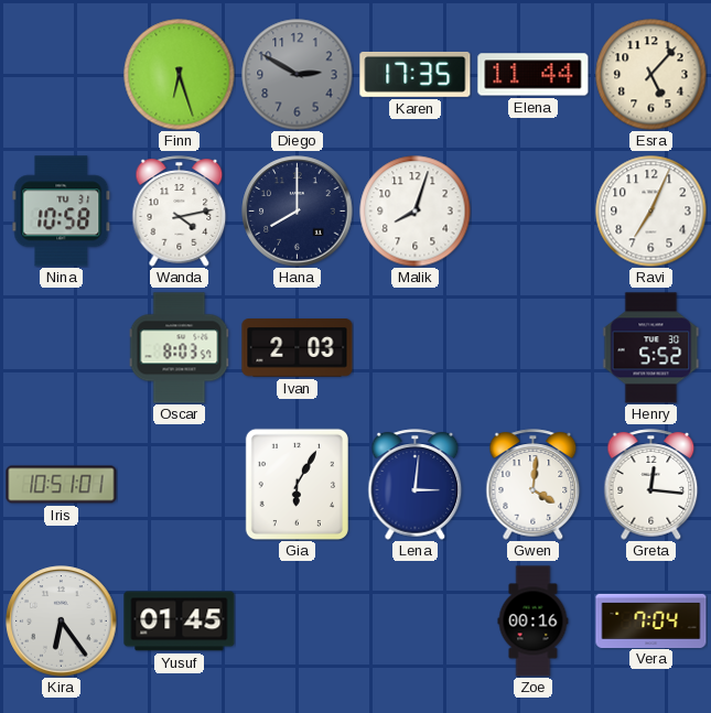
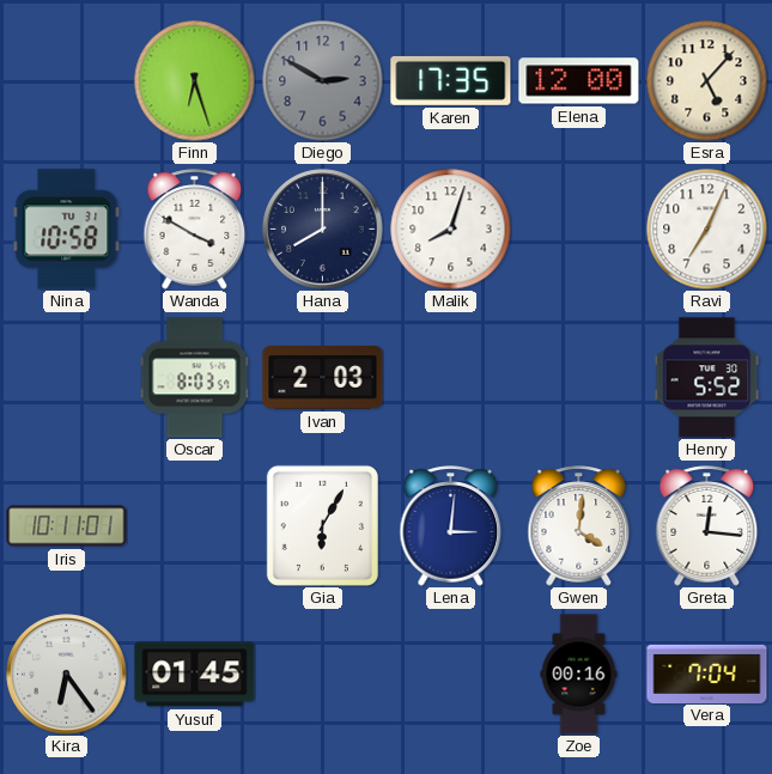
Elena: 11:44 -> 12:00
Wanda: 4:13 -> 3:50
Iris: 10:51 -> 10:11
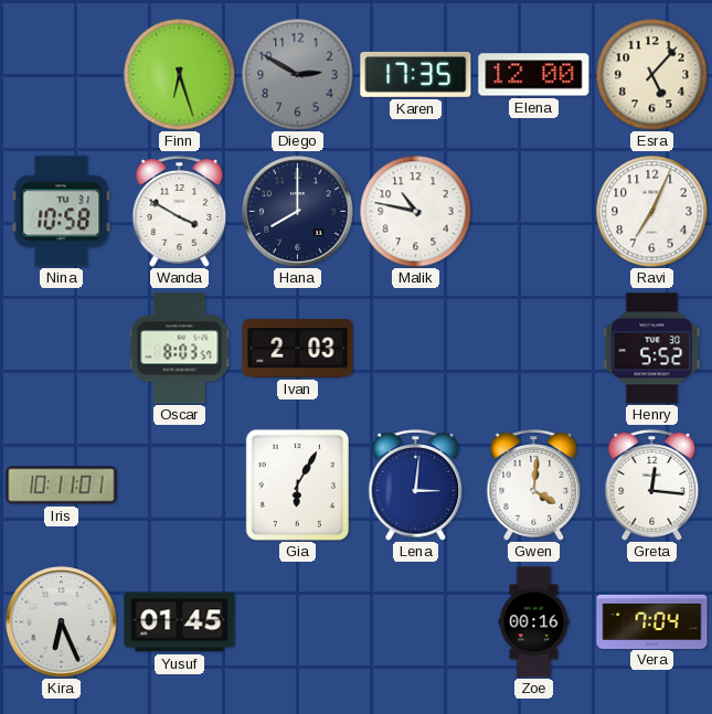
Malik: 8:03 -> 10:47
Kira: 6:24 -> 6:26
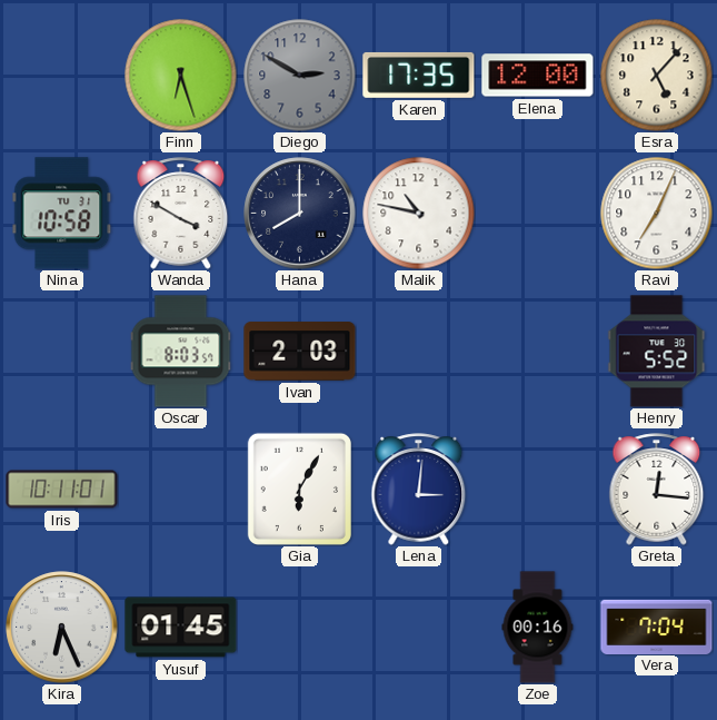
Gwen: 4:01 -> none
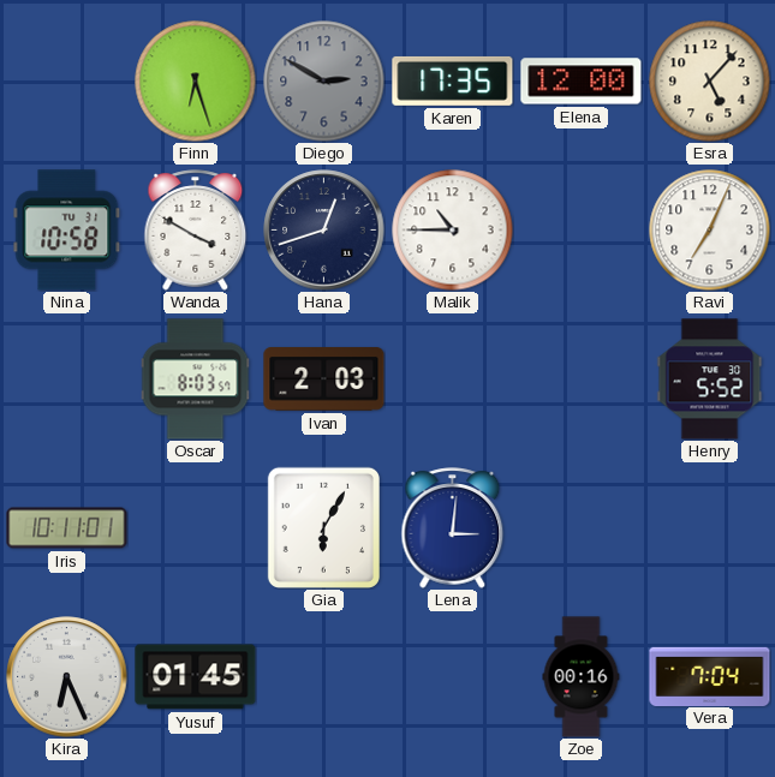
Hana: 8:00 -> 12:42
Malik: 10:47 -> 10:45
Greta: 12:16 -> none
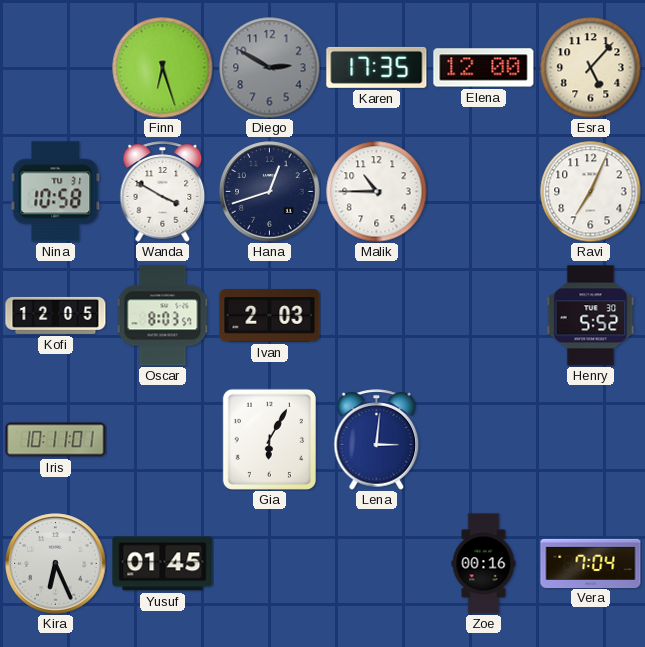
Kofi: none -> 12:05
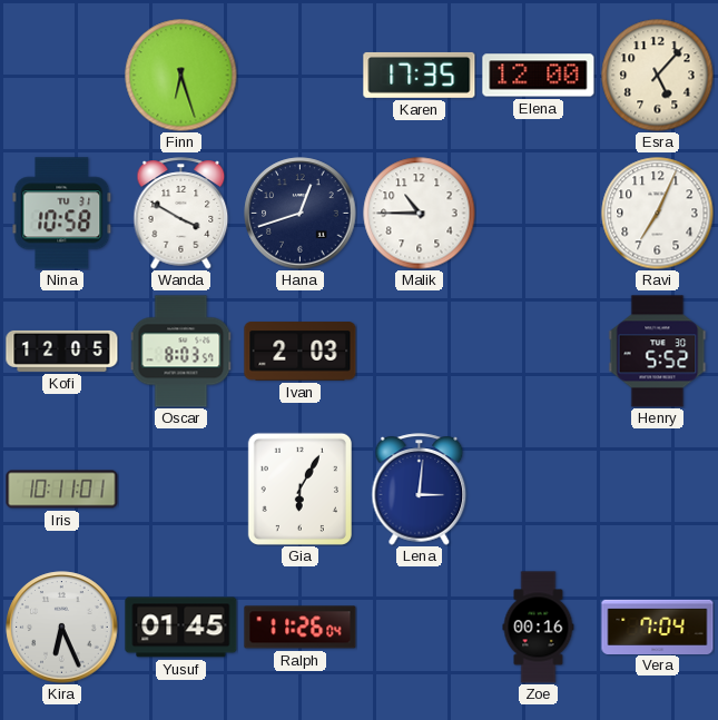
Diego: 2:50 -> none
Ralph: none -> 11:26
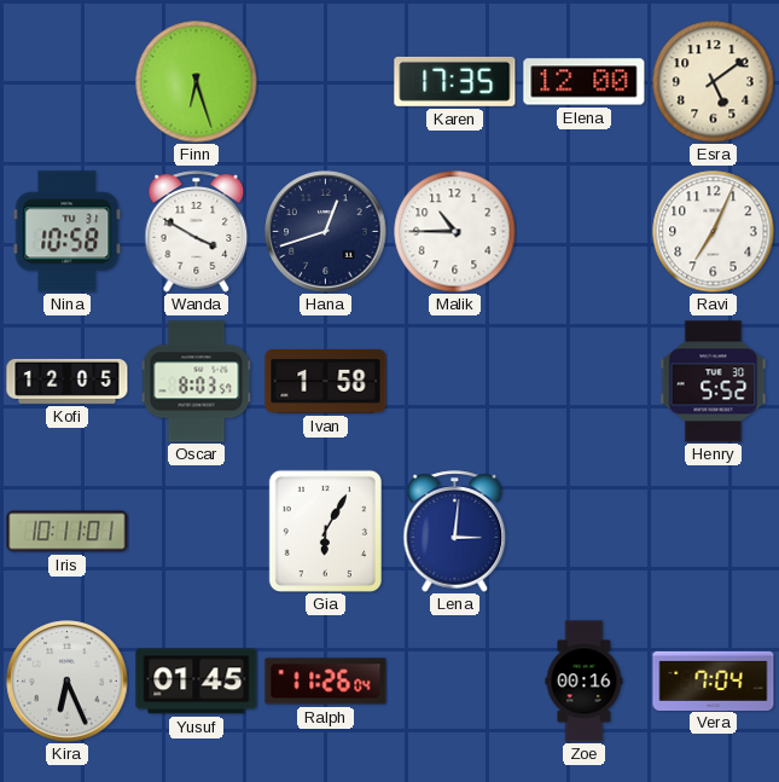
Esra: 5:07 -> 5:09
Ivan: 2:03 -> 1:58
